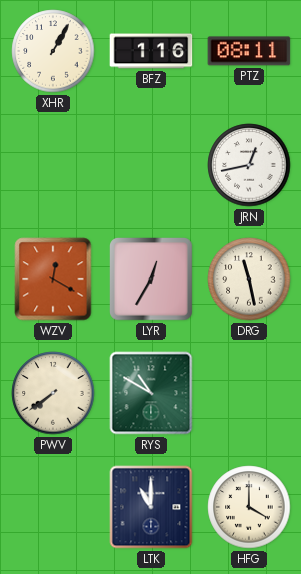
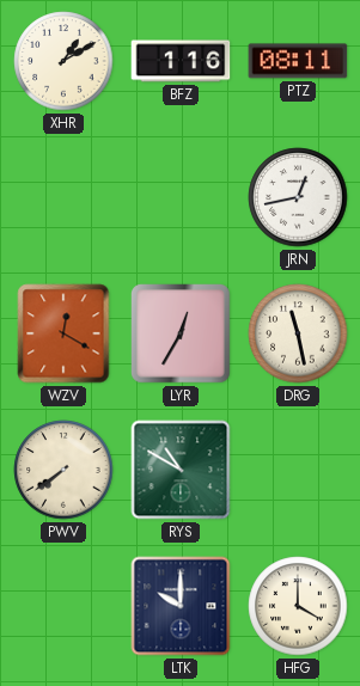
XHR: 1:05 -> 1:10
LTK: 11:00 -> 10:00
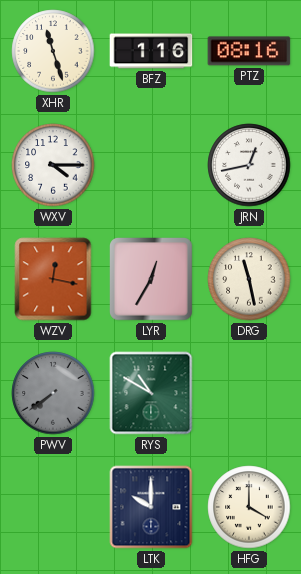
XHR: 1:10 -> 11:27
PTZ: 08:11 -> 08:16
WXV: none -> 4:15
WZV: 12:20 -> 12:17
PWV dial: cream -> grey
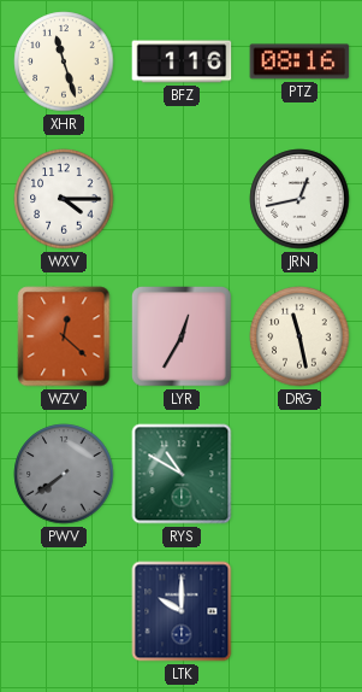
WZV: 12:17 -> 12:22
HFG: 4:00 -> none
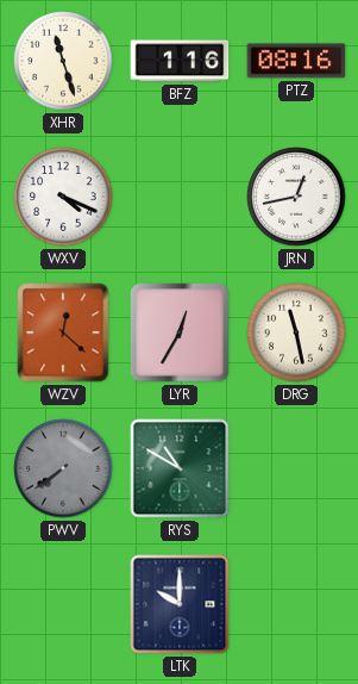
WXV: 4:15 -> 4:19
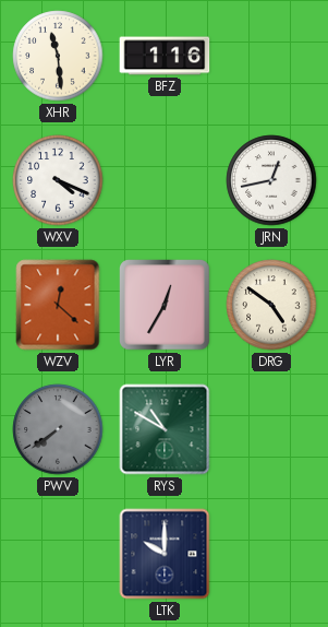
XHR: 11:27 -> 11:29
PTZ: 08:16 -> none
DRG: 11:28 -> 4:51
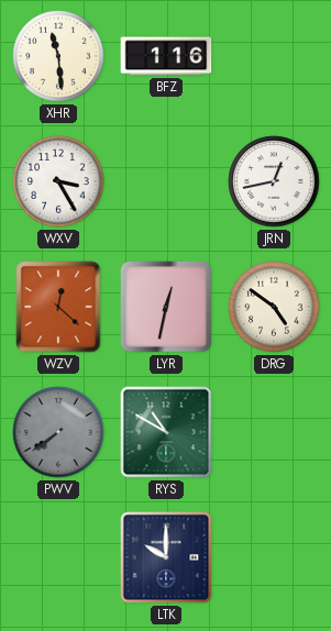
WXV: 4:19 -> 3:25
LYR: 12:35 -> 12:32
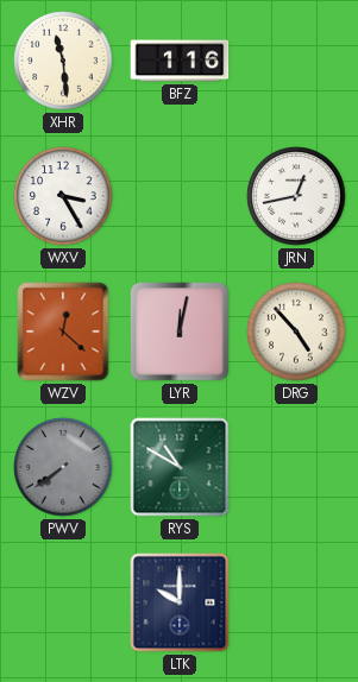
LYR: 12:32 -> 12:02
DRG: 4:51 -> 4:53
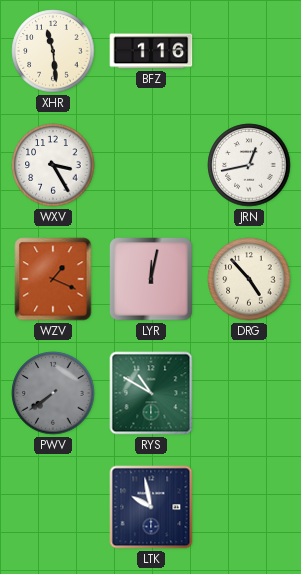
WZV: 12:22 -> 1:19
LTK: 10:00 -> 9:58
